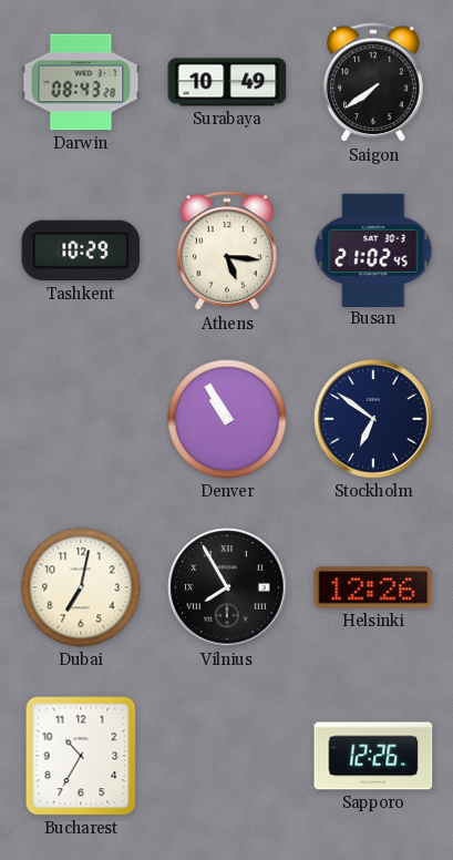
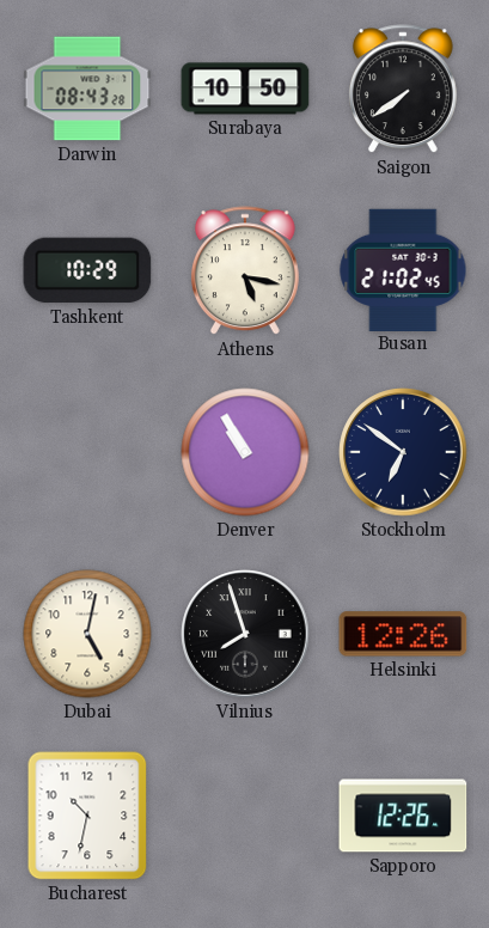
Surabaya: 10:49 -> 10:50
Athens: 5:16 -> 5:17
Dubai: 7:02 -> 5:02
Vilnius: 7:55 -> 7:57
Bucharest: 10:35 -> 10:32
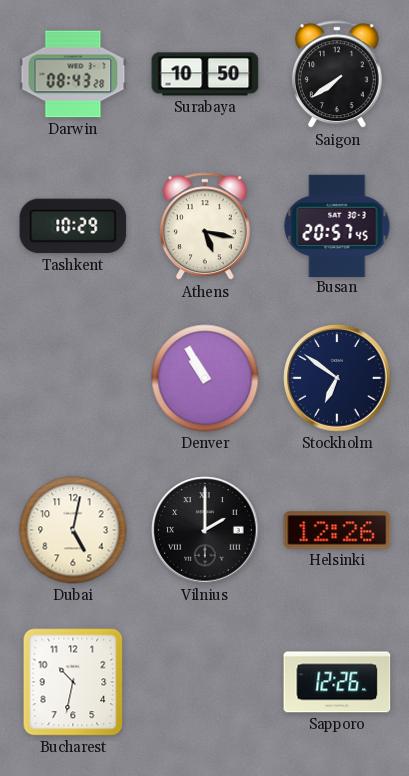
Busan: 21:02 -> 20:57
Vilnius: 7:57 -> 2:00
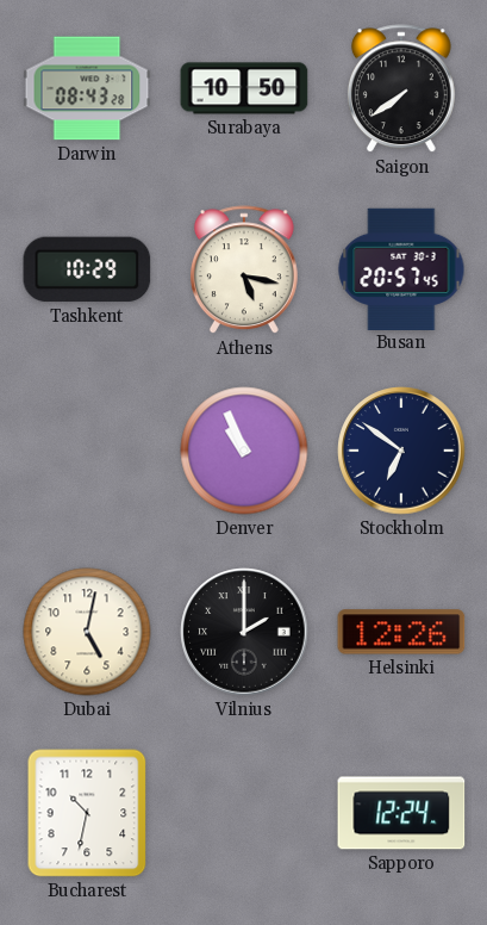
Denver: 10:55 -> 10:56
Sapporo: 12:26 -> 12:24
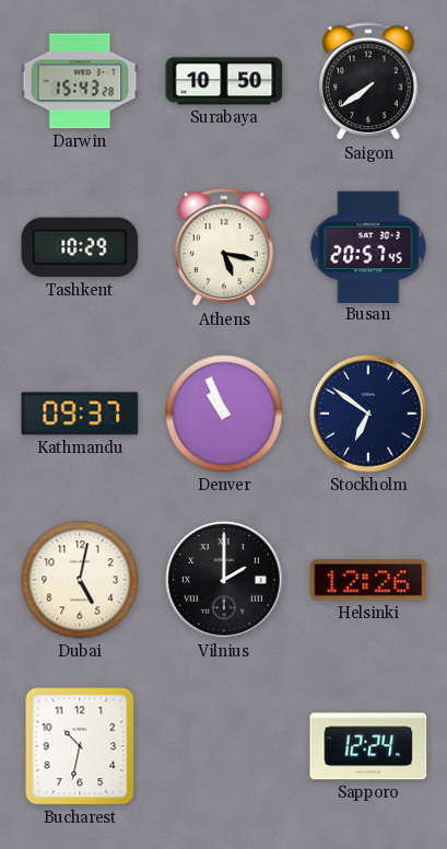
Darwin: 08:43 -> 15:43
Kathmandu: none -> 09:37
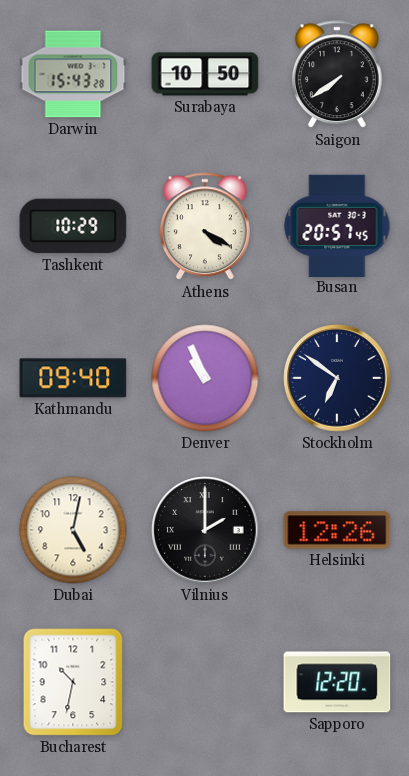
Athens: 5:17 -> 4:20
Kathmandu: 09:37 -> 09:40
Sapporo: 12:24 -> 12:20
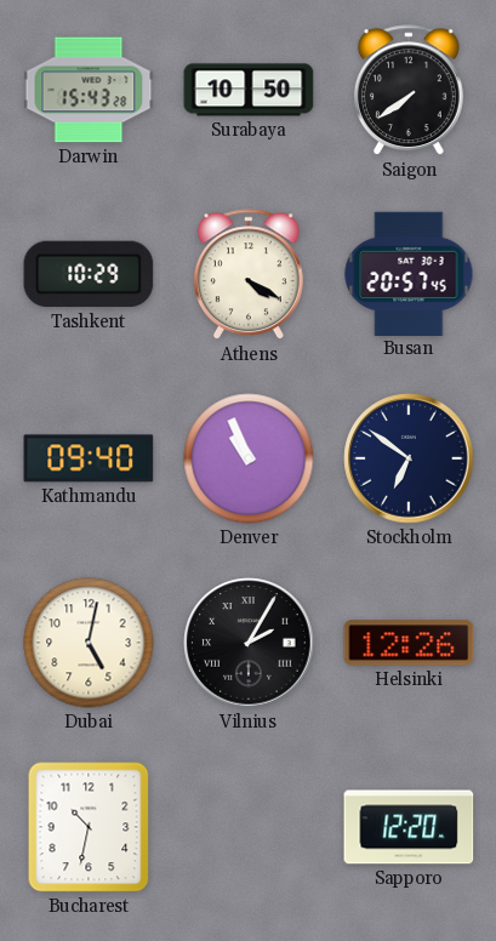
Vilnius: 2:00 -> 2:05
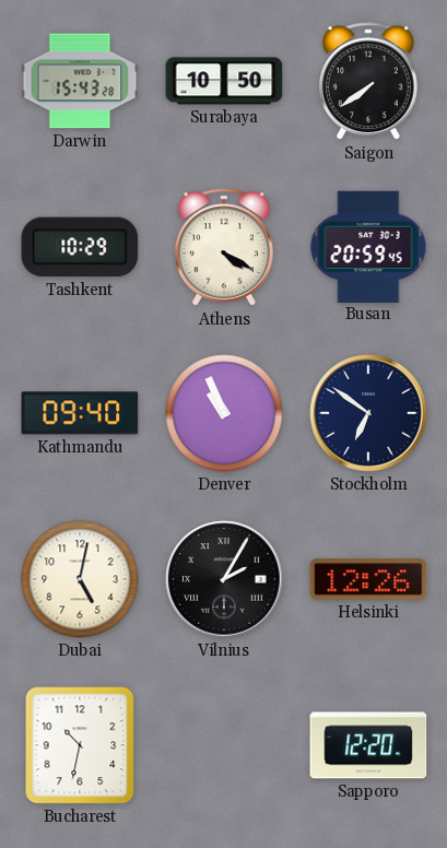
Busan: 20:57 -> 20:59
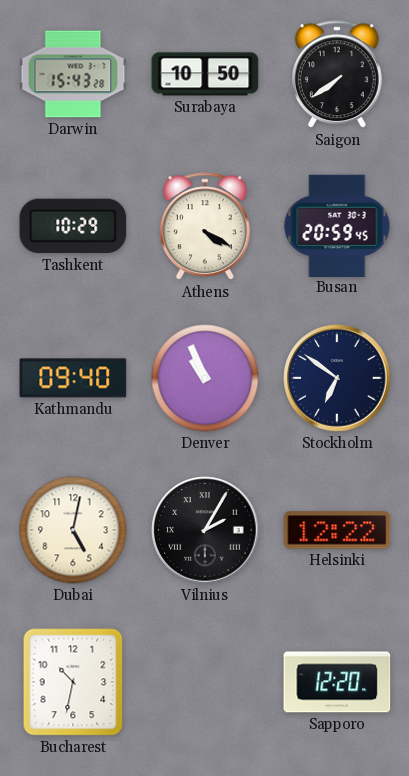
Helsinki: 12:26 -> 12:22
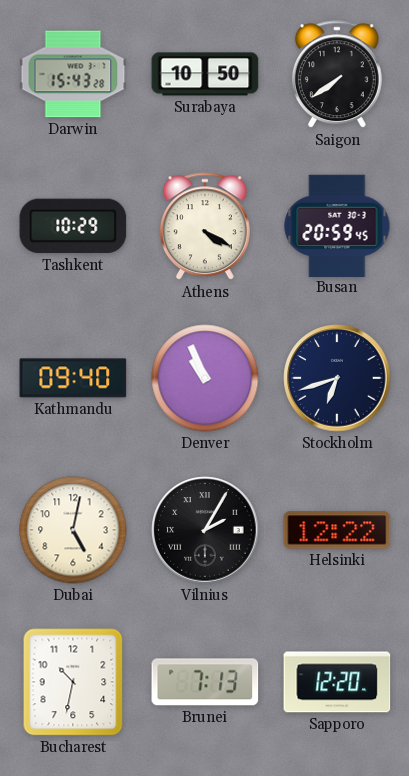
Stockholm: 6:51 -> 6:42
Brunei: none -> 7:13
